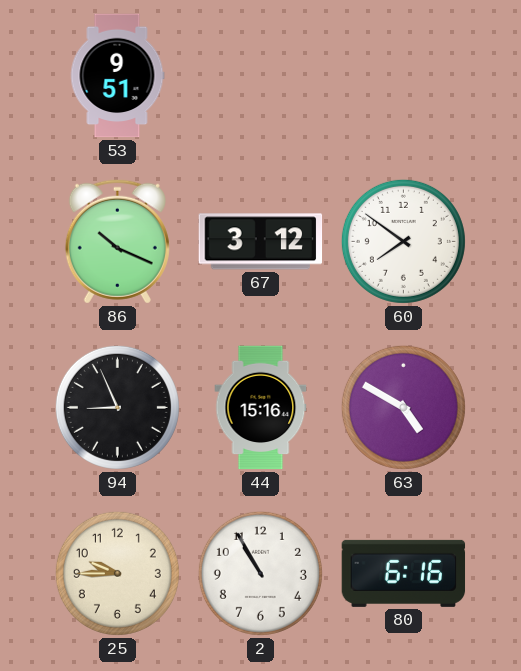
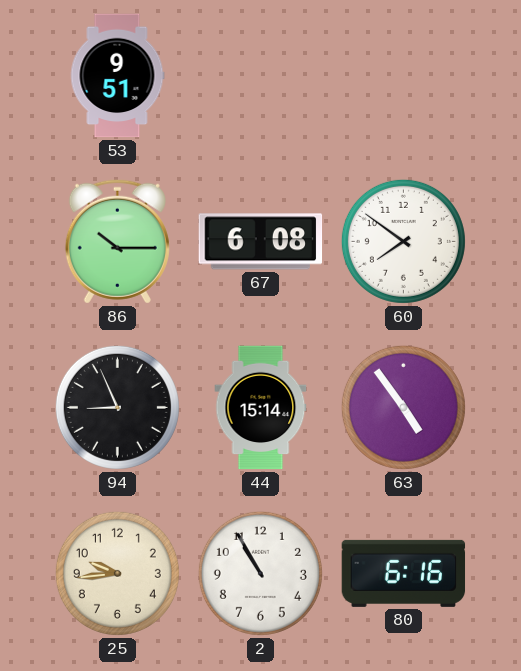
86: 10:19 -> 10:15
67: 3:12 -> 6:08
44: 15:16 -> 15:14
63: 4:50 -> 4:54
25: 9:45 -> 9:44
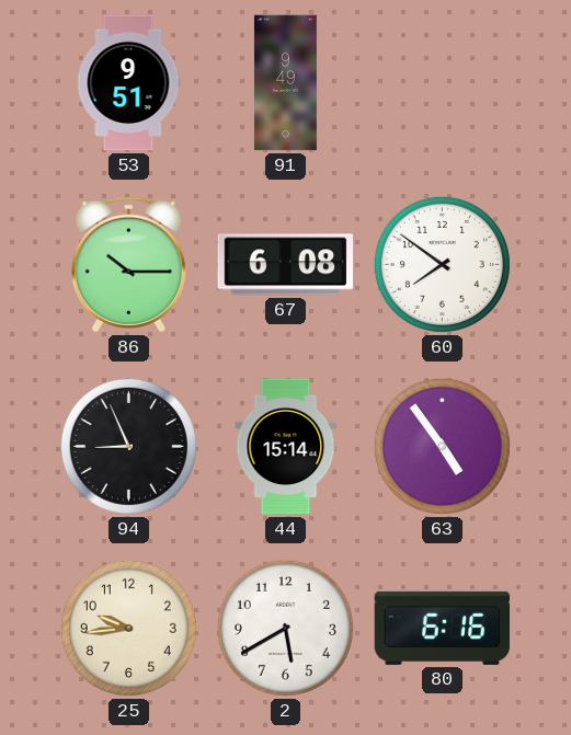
91: none -> 9:49
2: 10:55 -> 5:40
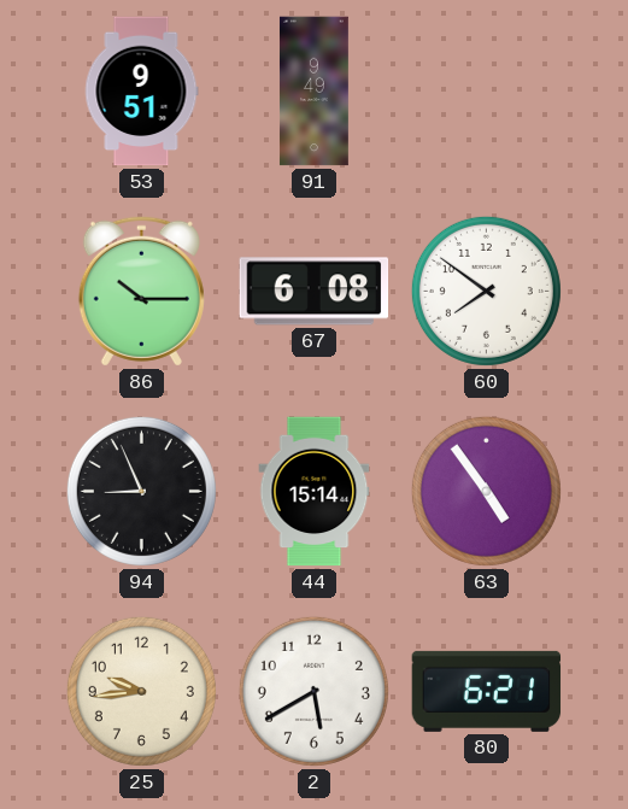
80: 6:16 -> 6:21
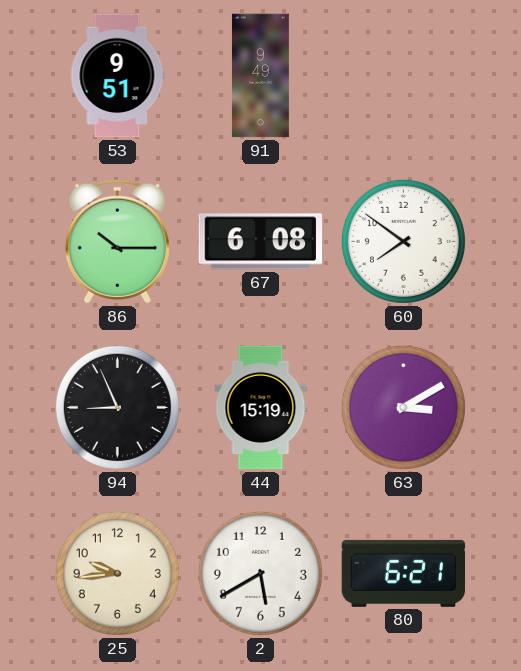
44: 15:14 -> 15:19
63: 4:54 -> 3:10
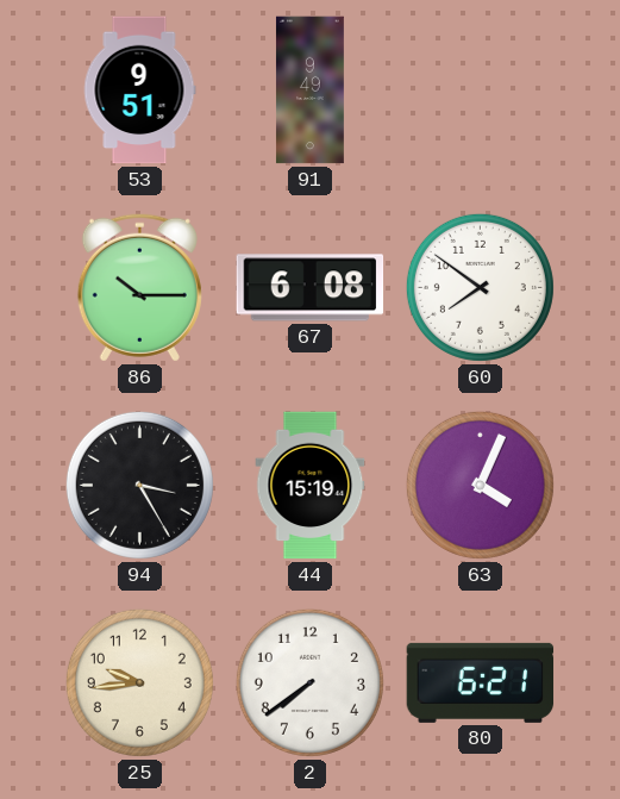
94: 8:56 -> 3:25
63: 3:10 -> 4:04
2: 5:40 -> 7:39
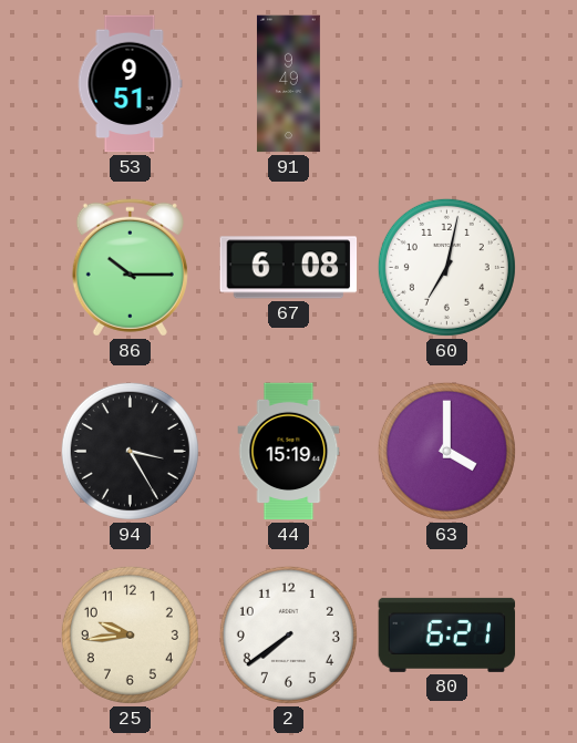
60: 7:51 -> 7:02
63: 4:04 -> 4:00
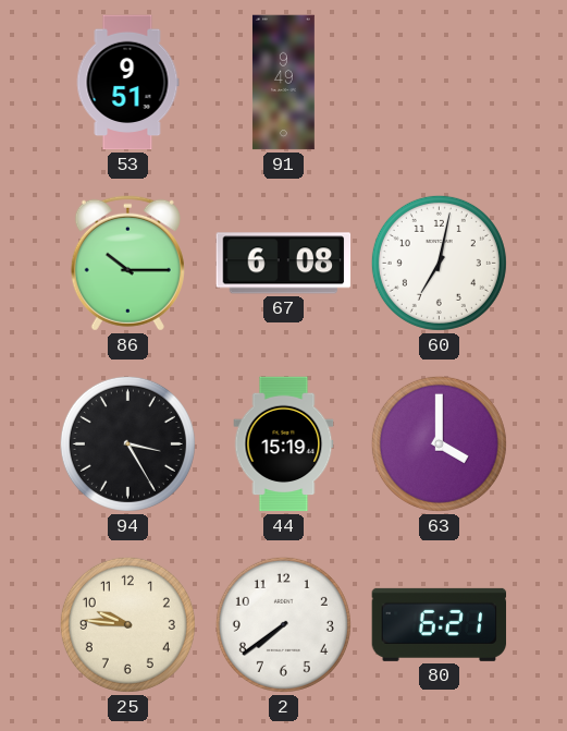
25: 9:44 -> 9:46
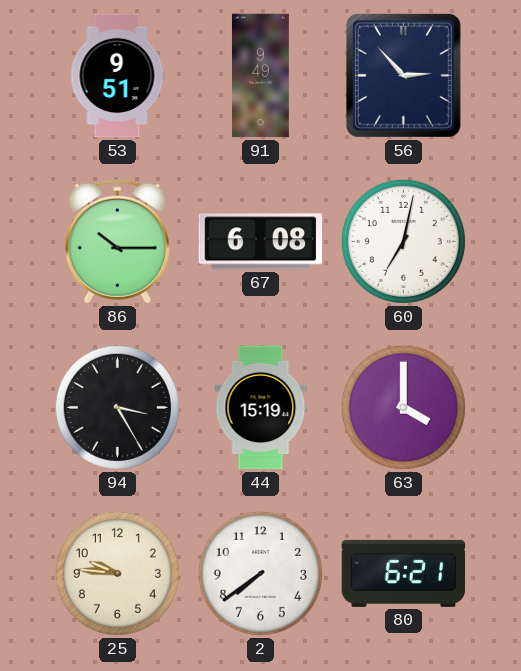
56: none -> 2:53
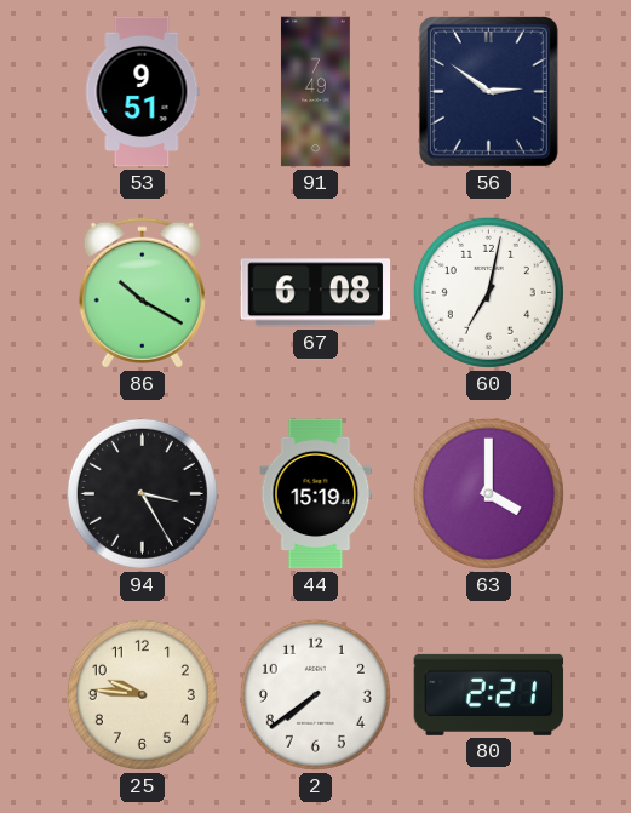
91: 9:49 -> 7:49
56: 2:53 -> 2:51
86: 10:15 -> 10:20
80: 6:21 -> 2:21
